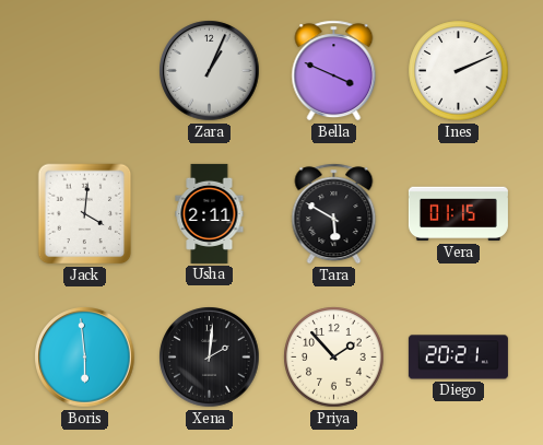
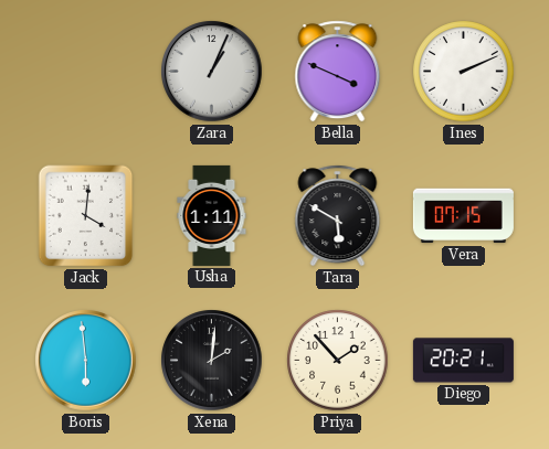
Usha: 2:11 -> 1:11
Vera: 01:15 -> 07:15
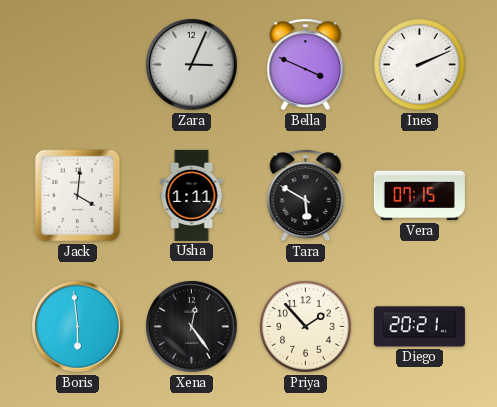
Zara: 1:04 -> 3:04
Xena: 2:01 -> 12:24
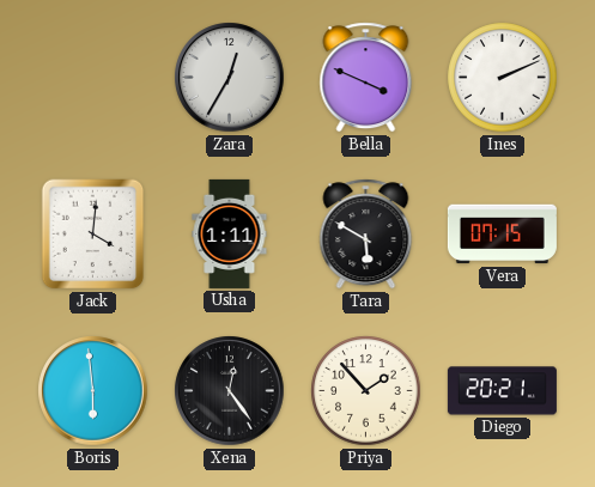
Zara: 3:04 -> 12:35
